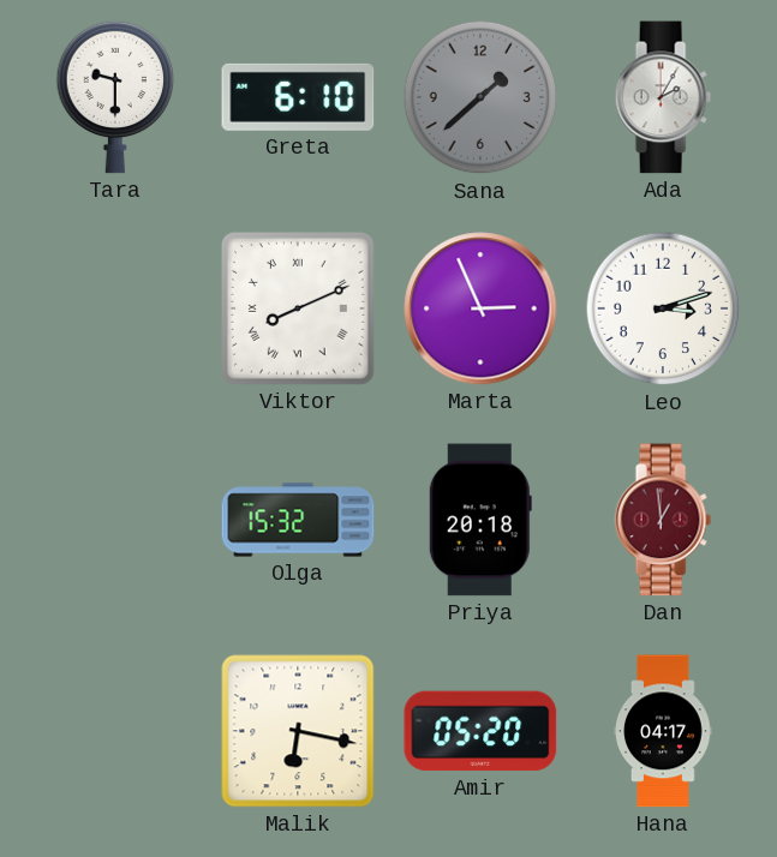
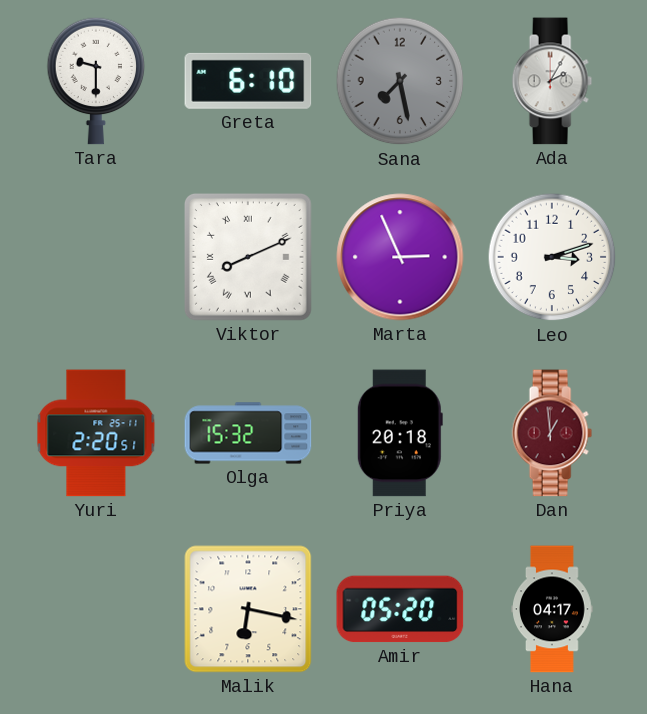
Sana: 1:38 -> 7:28
Yuri: none -> 2:20
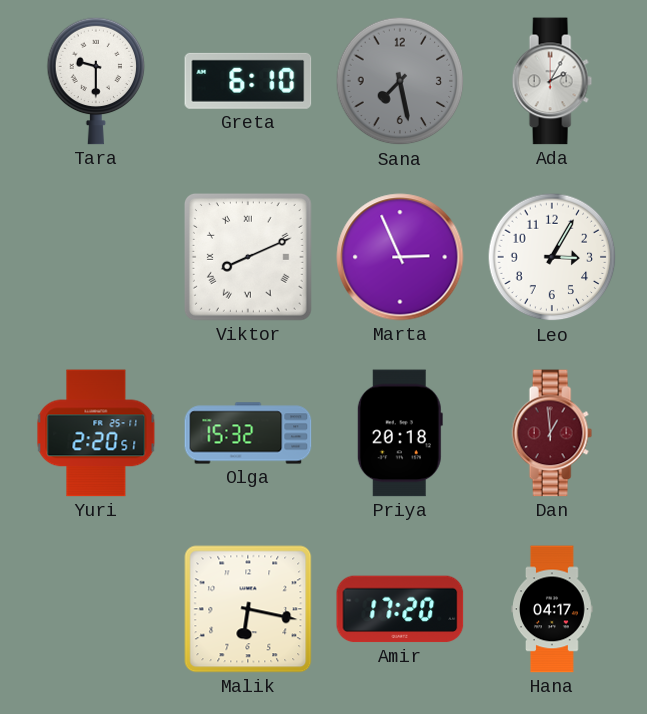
Leo: 3:12 -> 3:05
Amir: 05:20 -> 17:20
